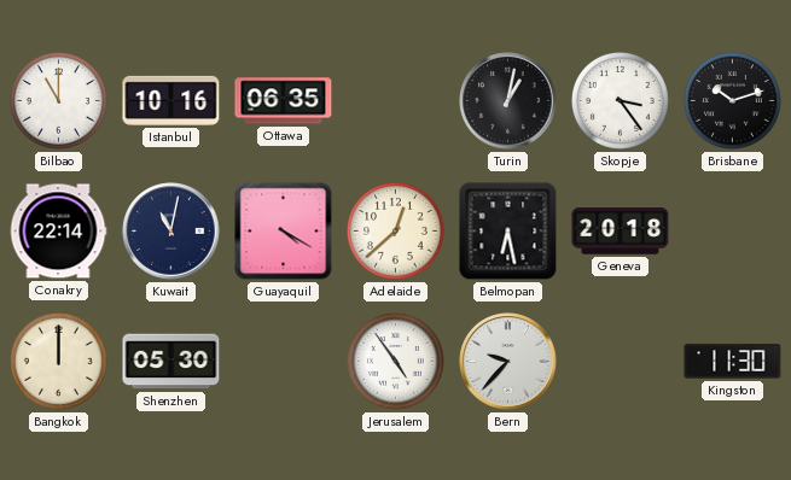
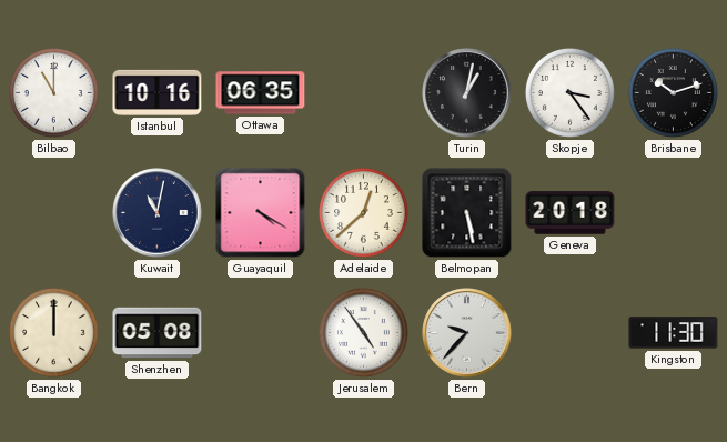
Conakry: 22:14 -> none
Belmopan: 6:28 -> 5:28
Shenzhen: 05:30 -> 05:08
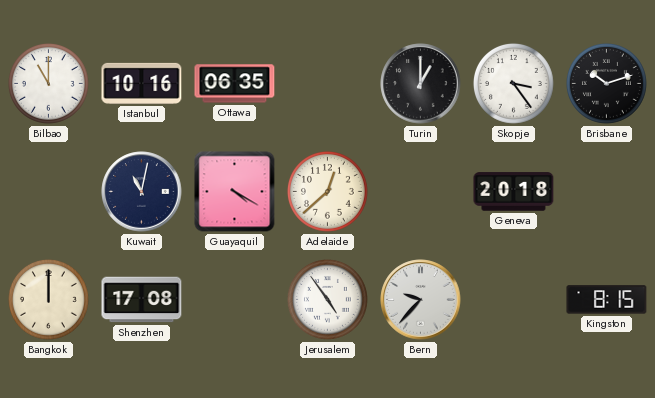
Turin: 1:02 -> 1:00
Belmopan: 5:28 -> none
Shenzhen: 05:08 -> 17:08
Kingston: 11:30 -> 8:15
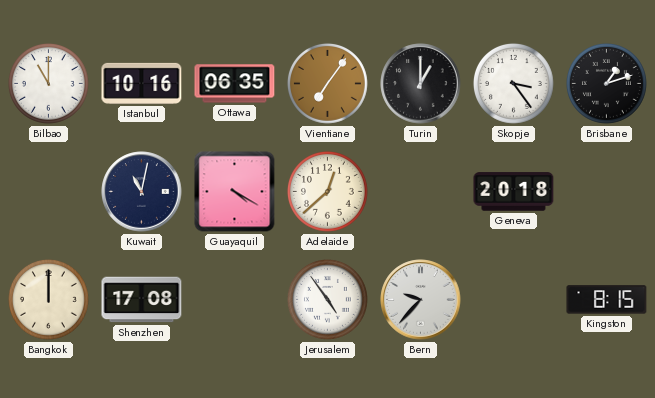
Vientiane: none -> 7:06
Brisbane: 10:12 -> 1:12
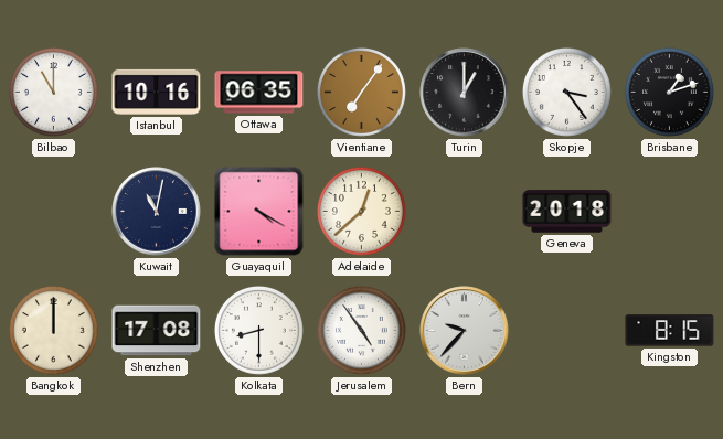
Kolkata: none -> 8:30
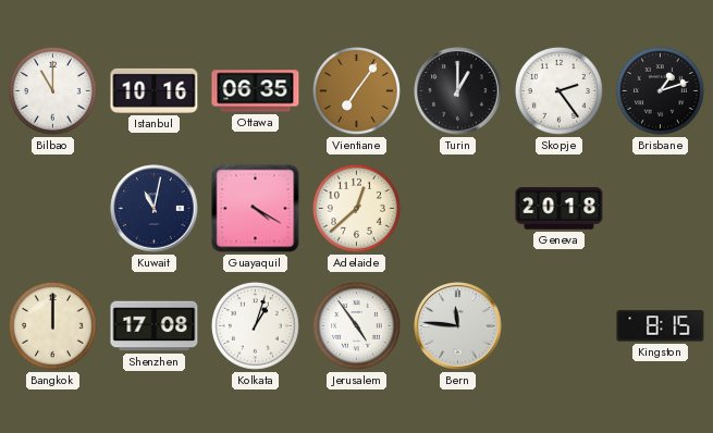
Skopje: 3:24 -> 2:24
Kolkata: 8:30 -> 1:03
Bern: 9:37 -> 11:46
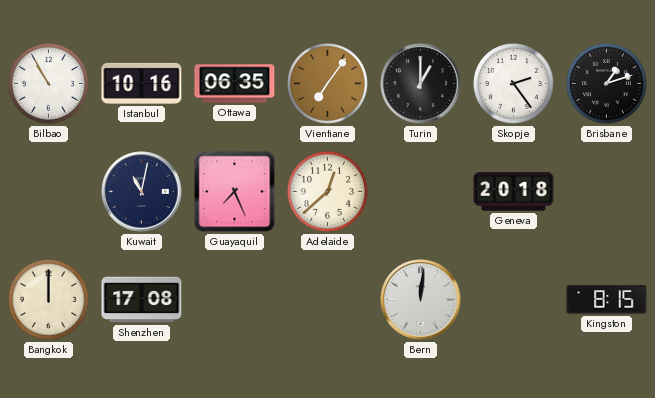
Bilbao: 11:00 -> 10:55
Guayaquil: 4:20 -> 7:26
Kolkata: 1:03 -> none
Jerusalem: 4:54 -> none
Bern: 11:46 -> 12:01
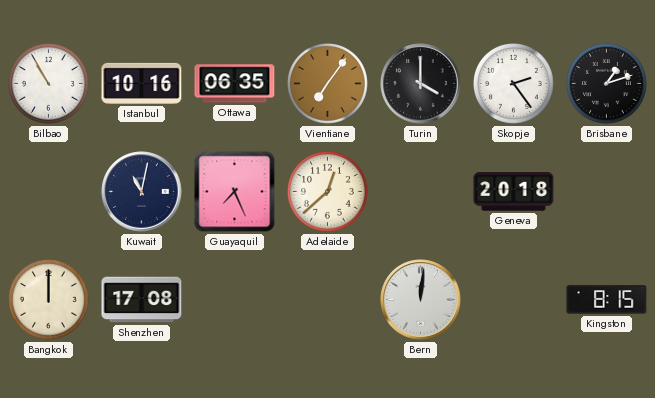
Turin: 1:00 -> 4:00
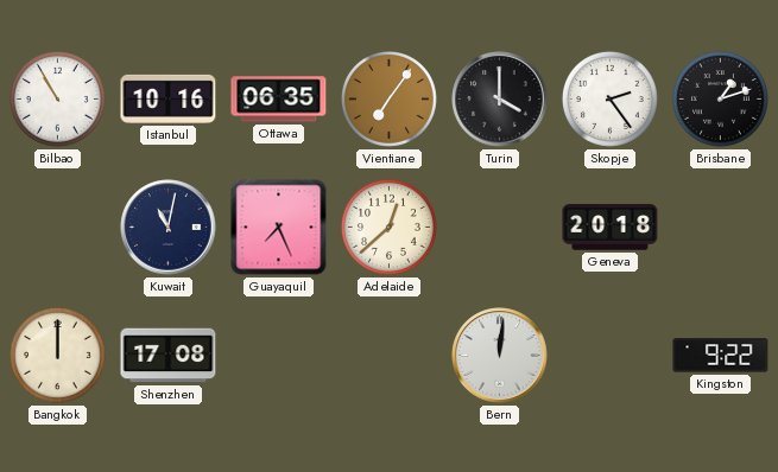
Kingston: 8:15 -> 9:22
